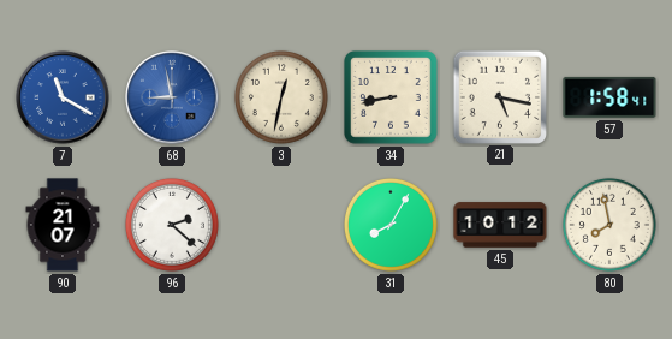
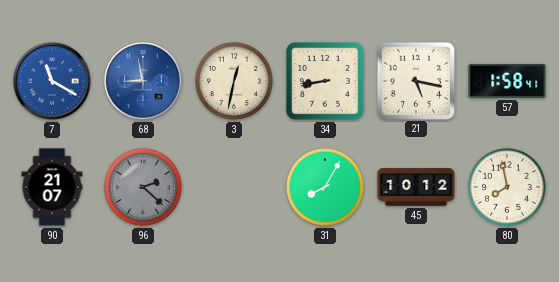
96 dial: white -> grey
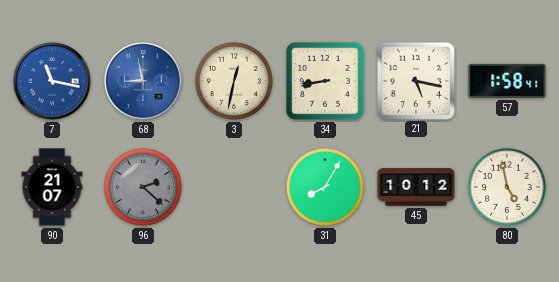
7: 11:20 -> 11:17
80: 7:58 -> 4:58
